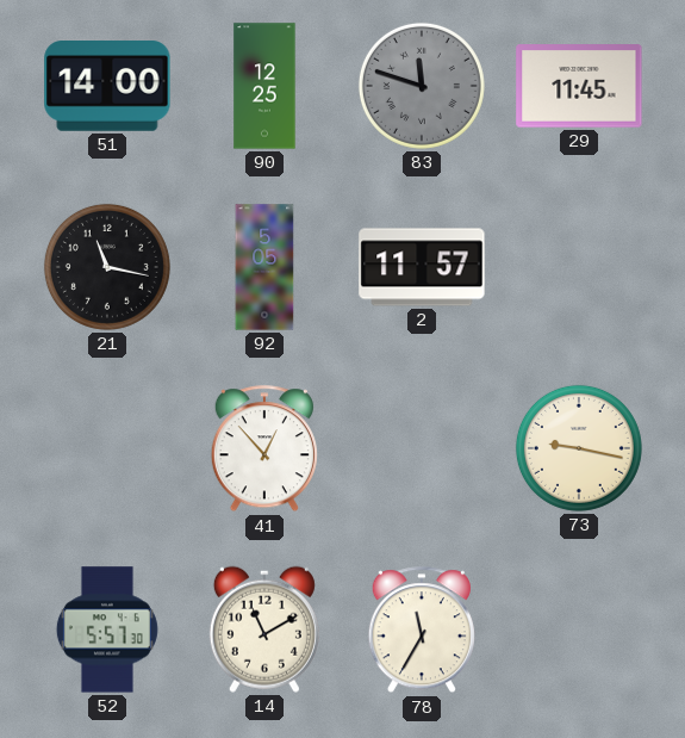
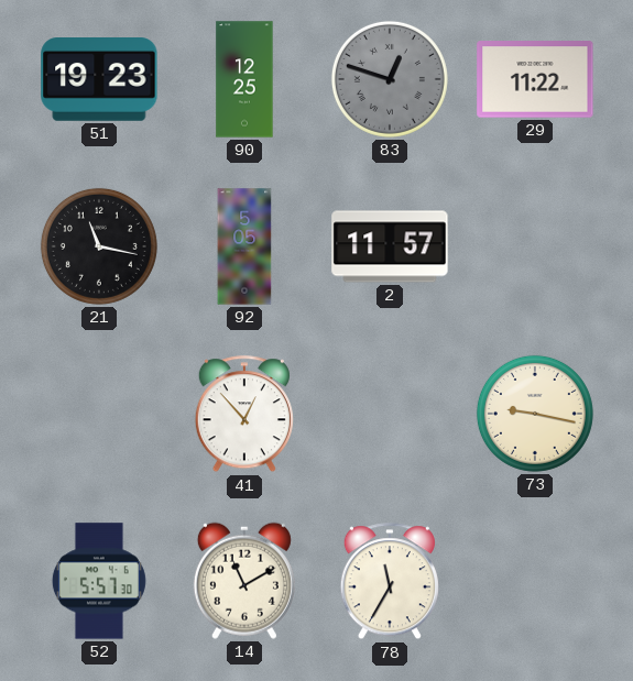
51: 14:00 -> 19:23
83: 11:48 -> 12:48
29: 11:45 -> 11:22
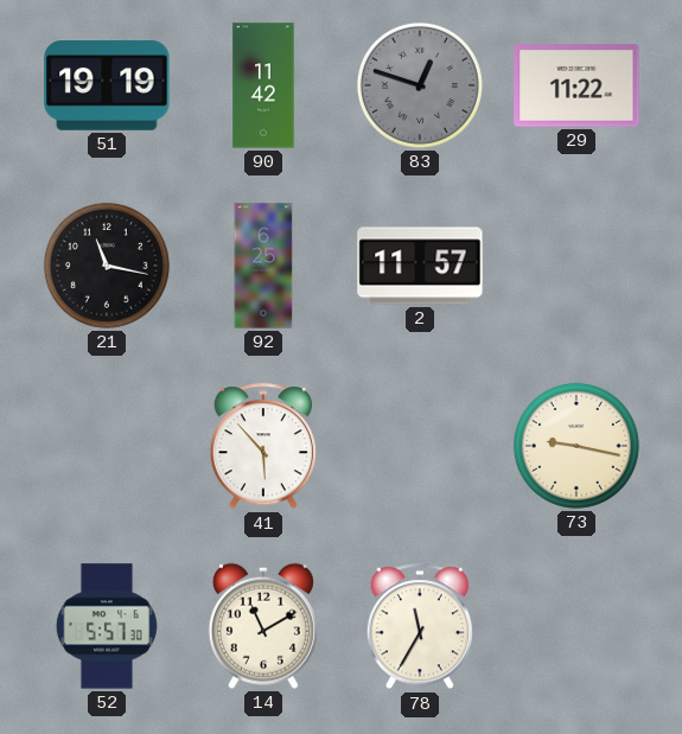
51: 19:23 -> 19:19
90: 12:25 -> 11:42
92: 5:05 -> 6:25
41: 12:53 -> 5:53
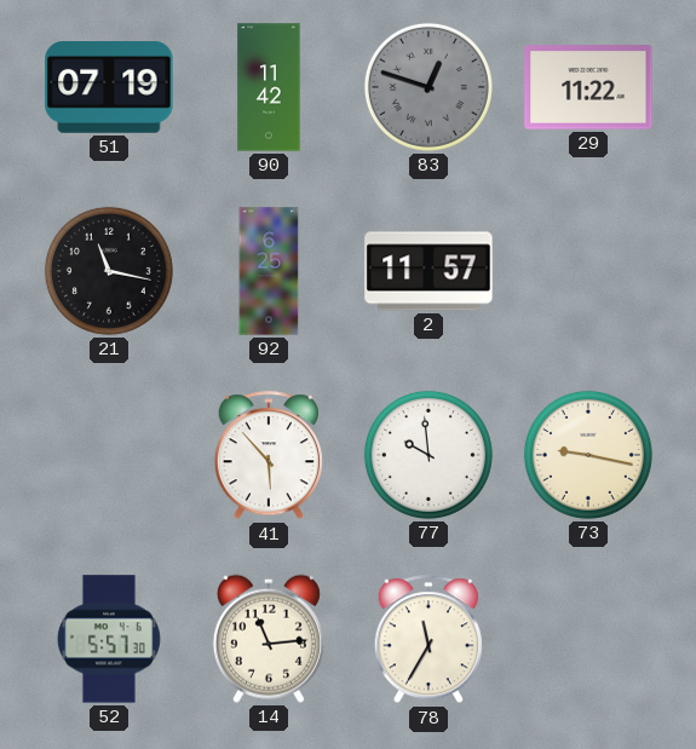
51: 19:19 -> 07:19
77: none -> 9:59
14: 11:10 -> 11:14
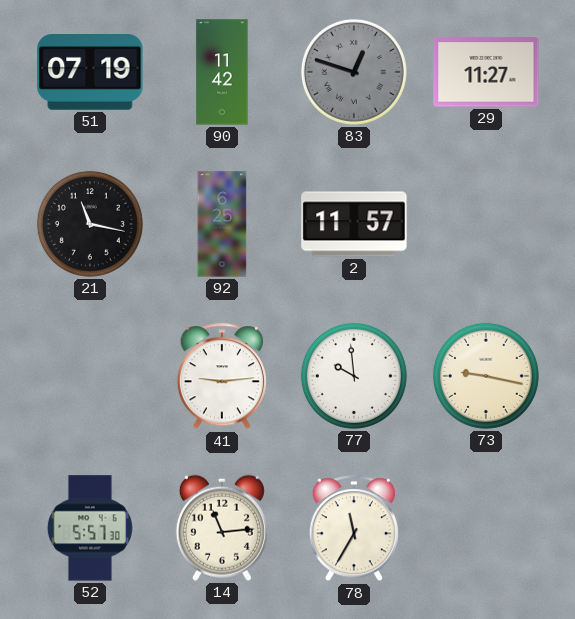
29: 11:22 -> 11:27
41: 5:53 -> 9:14
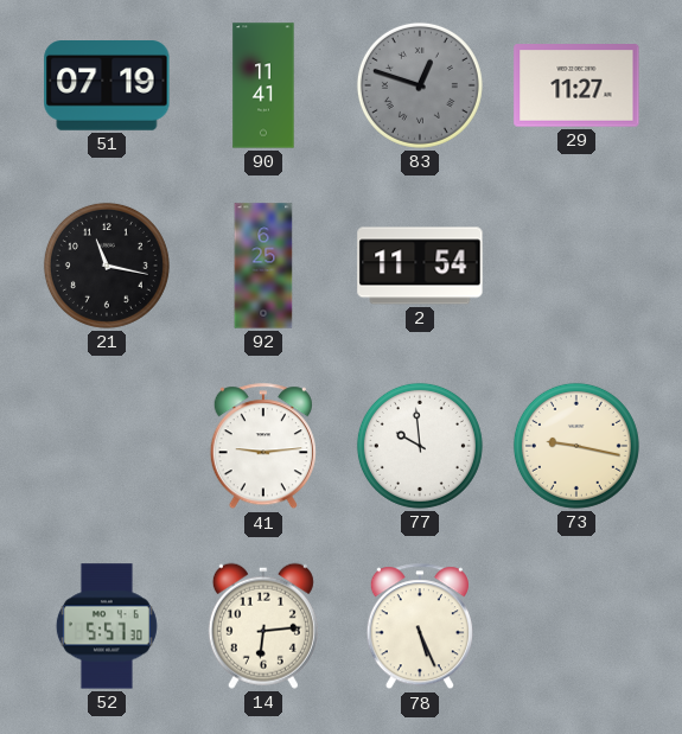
90: 11:42 -> 11:41
2: 11:57 -> 11:54
14: 11:14 -> 6:14
78: 11:35 -> 5:26
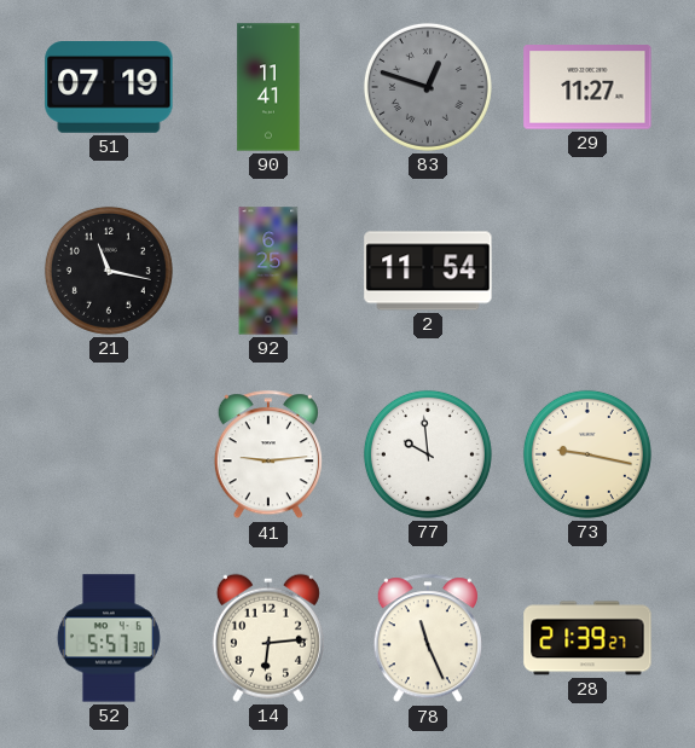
78: 5:26 -> 11:26
28: none -> 21:39
